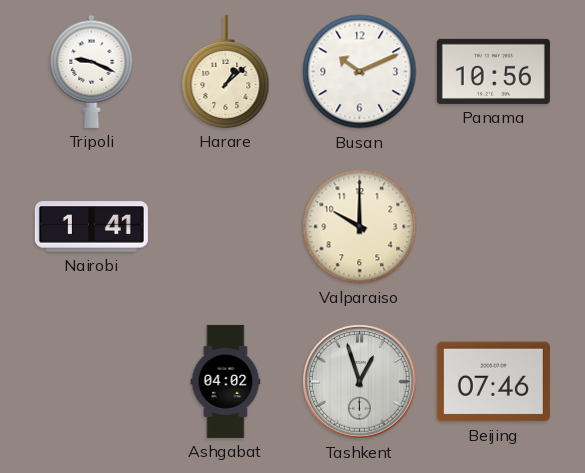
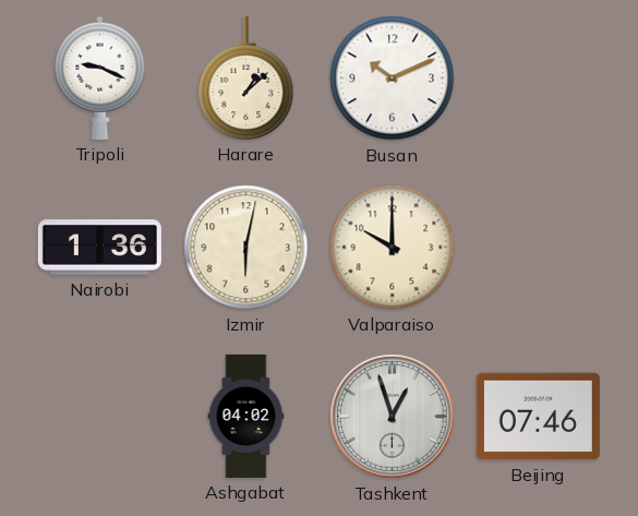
Panama: 10:56 -> none
Nairobi: 1:41 -> 1:36
Izmir: none -> 6:02
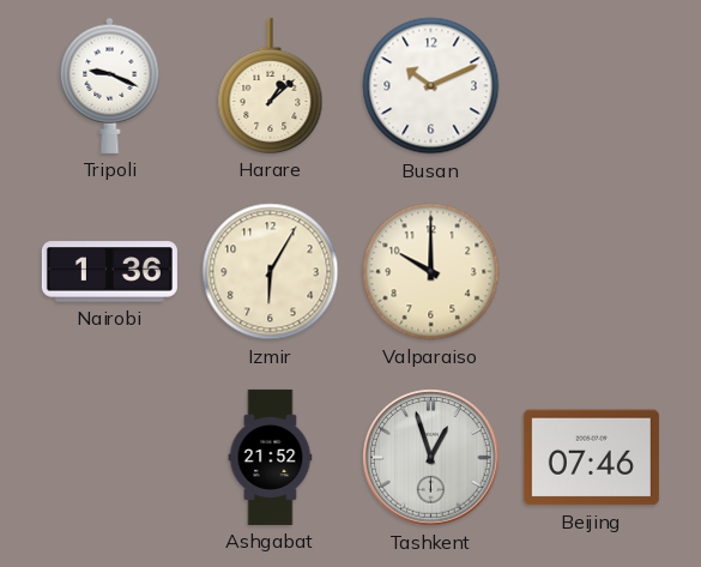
Izmir: 6:02 -> 6:05
Ashgabat: 04:02 -> 21:52
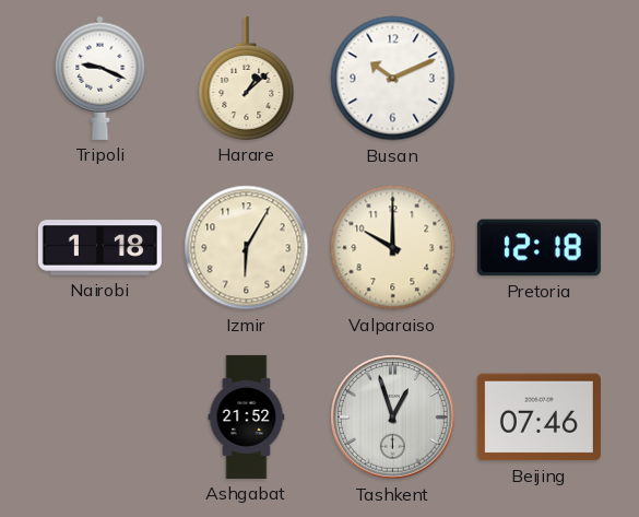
Nairobi: 1:36 -> 1:18
Pretoria: none -> 12:18
